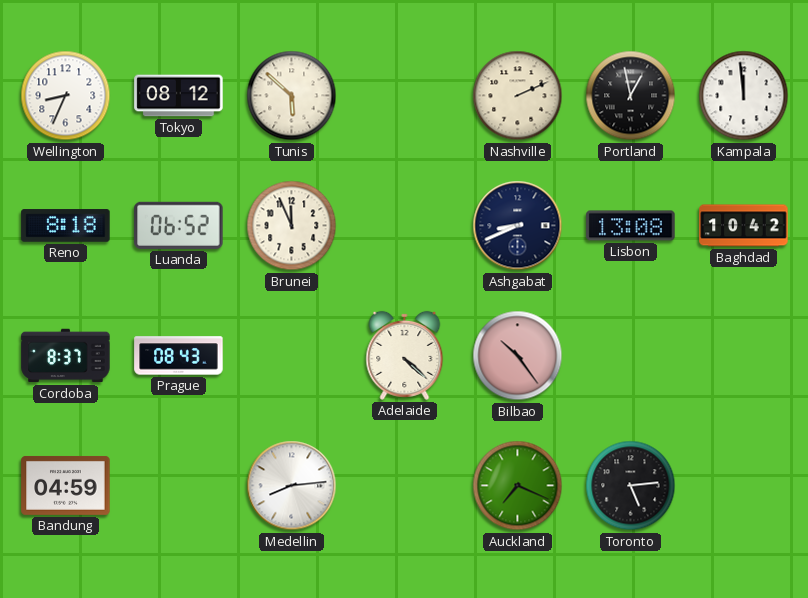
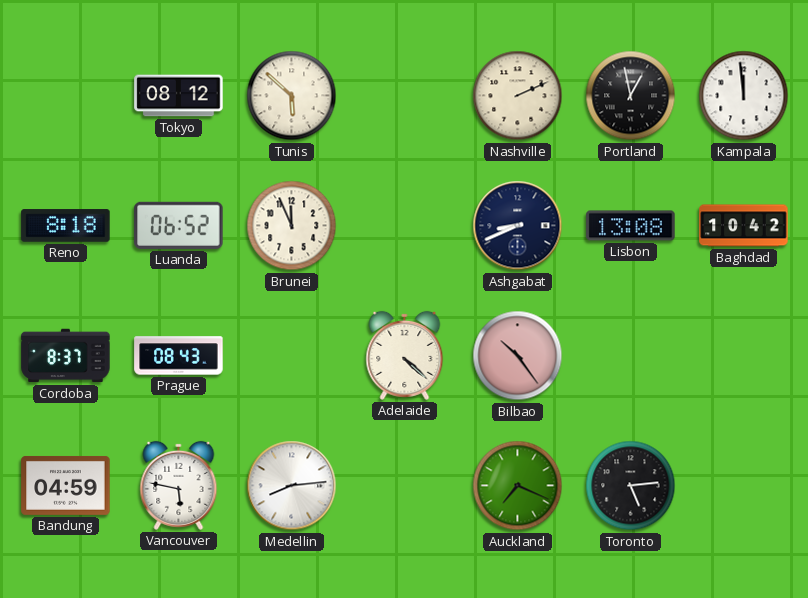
Wellington: 8:34 -> none
Vancouver: none -> 5:47
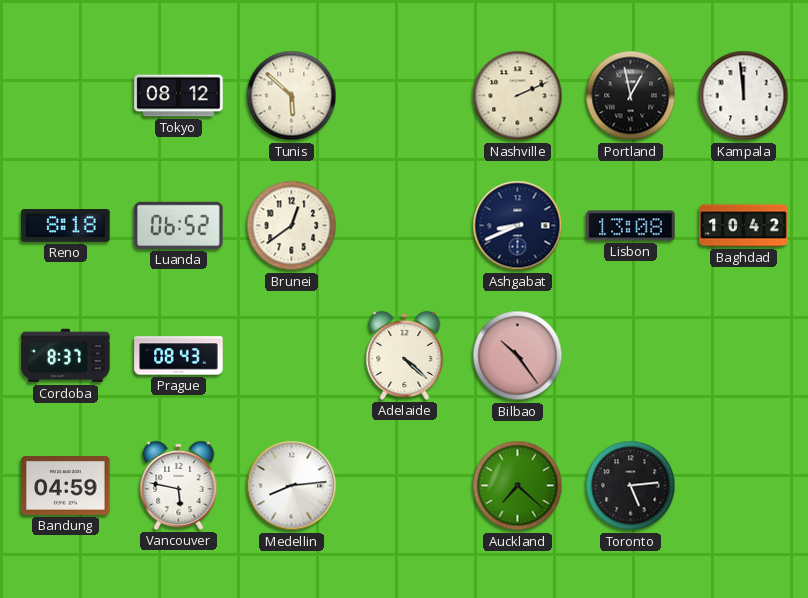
Brunei: 11:56 -> 12:39
Auckland: 7:19 -> 7:22
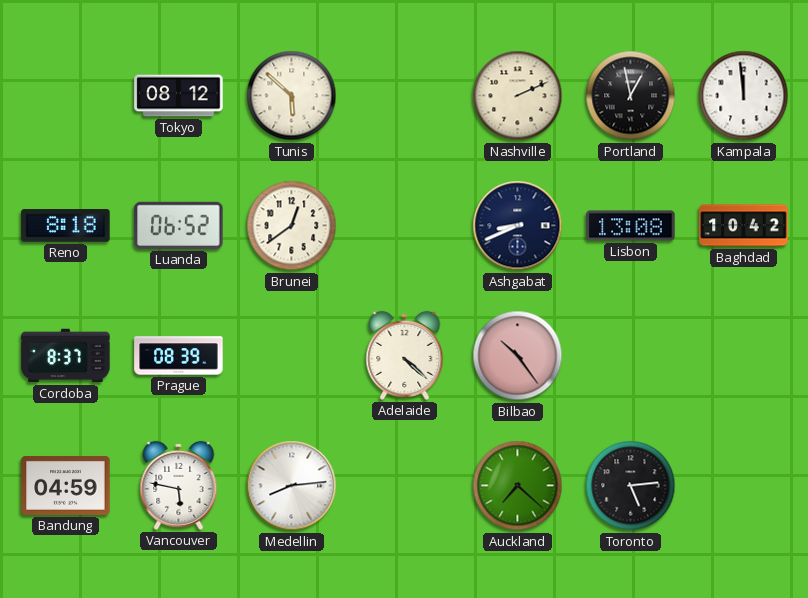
Prague: 08:43 -> 08:39
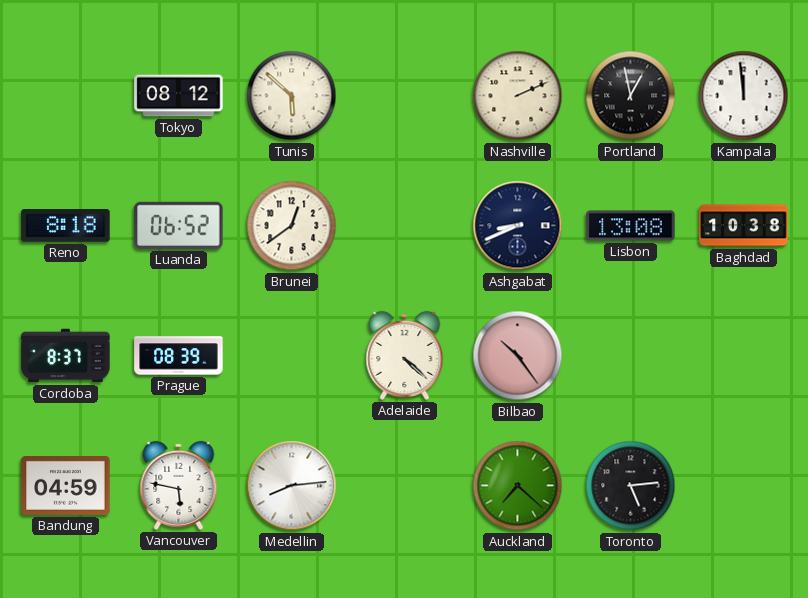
Baghdad: 10:42 -> 10:38
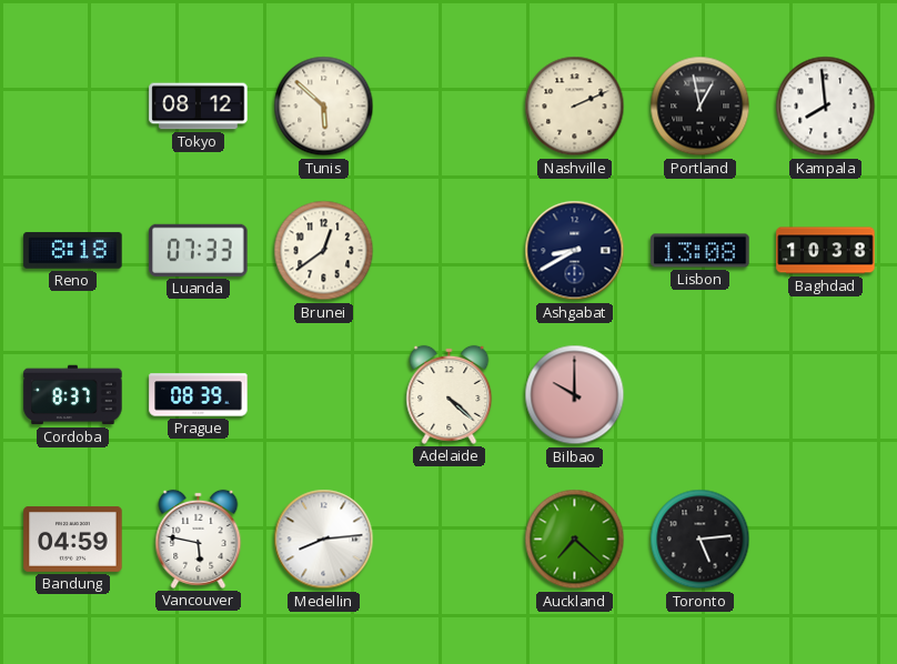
Kampala: 11:59 -> 7:59
Luanda: 06:52 -> 07:33
Ashgabat: 8:41 -> 8:40
Bilbao: 10:24 -> 10:00
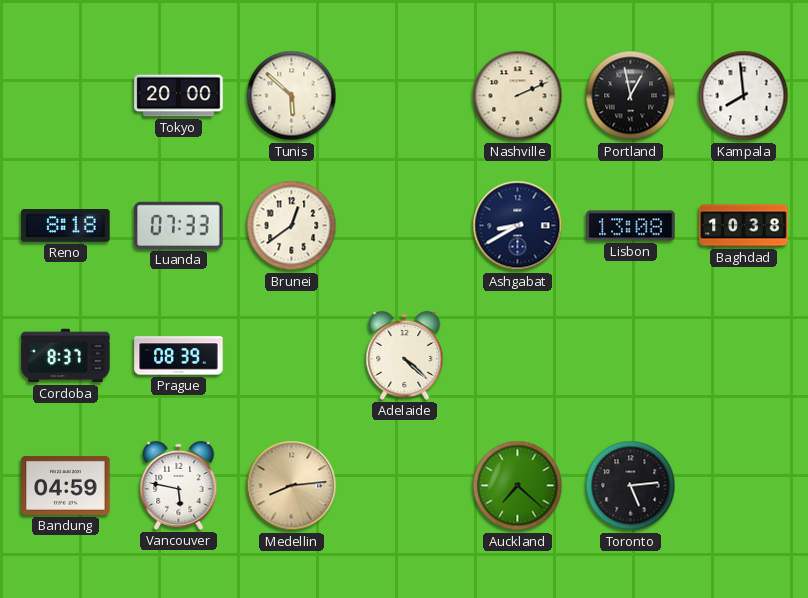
Tokyo: 08:12 -> 20:00
Bilbao: 10:00 -> none
Medellin dial: white -> champagne
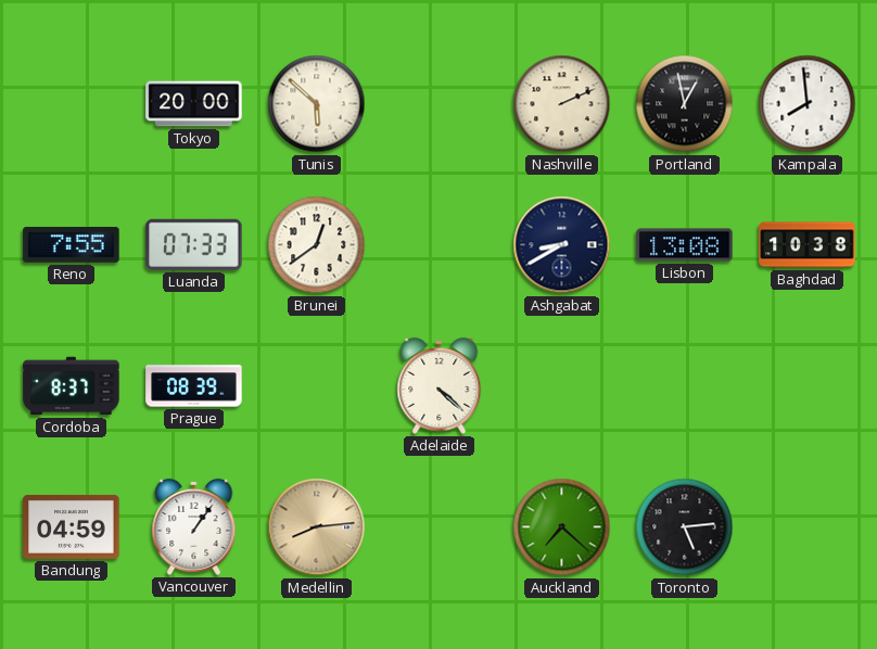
Reno: 8:18 -> 7:55
Vancouver: 5:47 -> 1:06
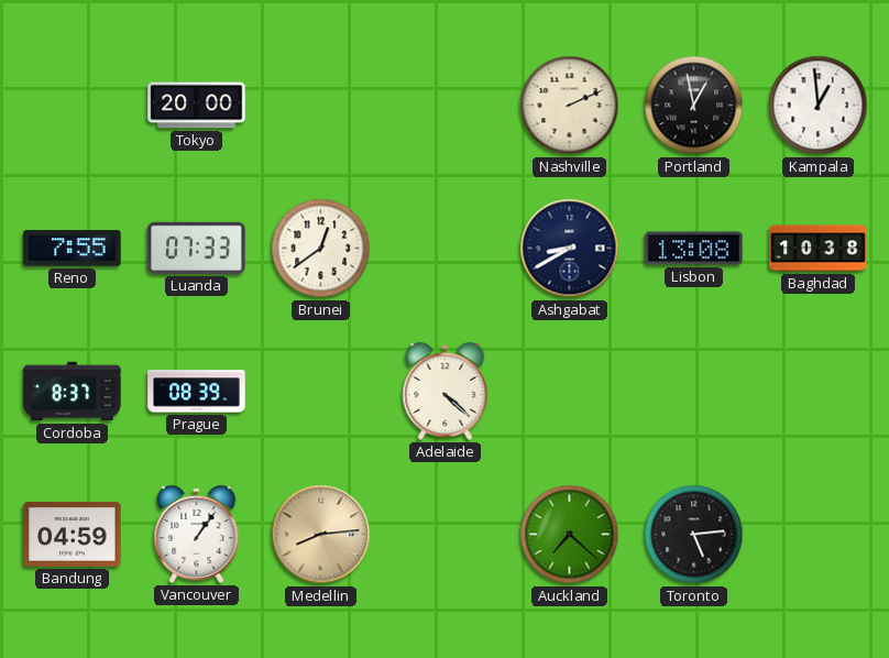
Tunis: 5:52 -> none
Kampala: 7:59 -> 12:59
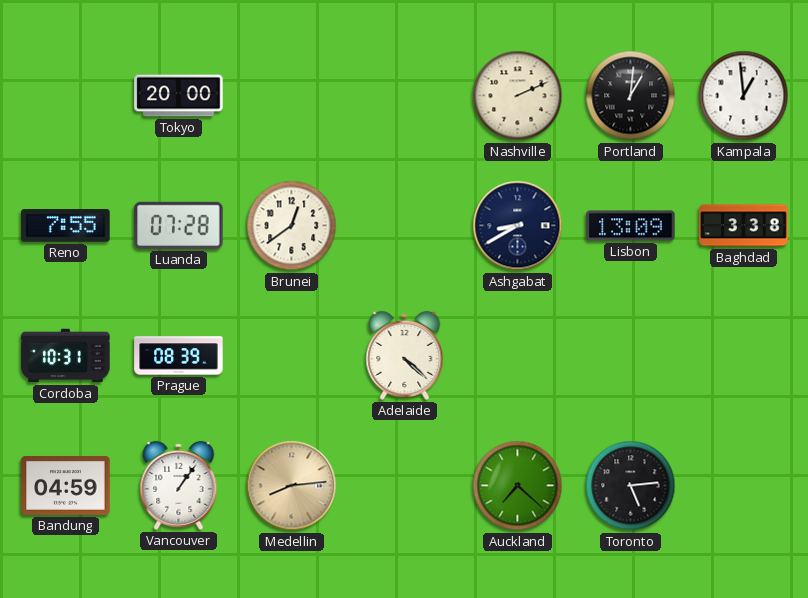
Portland: 12:58 -> 1:01
Luanda: 07:33 -> 07:28
Lisbon: 13:08 -> 13:09
Baghdad: 10:38 -> 3:38
Cordoba: 8:37 -> 10:31
